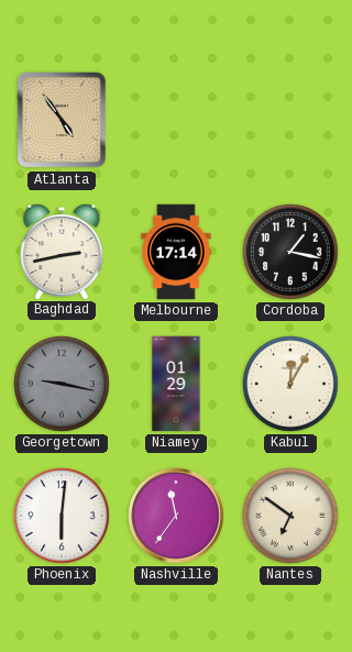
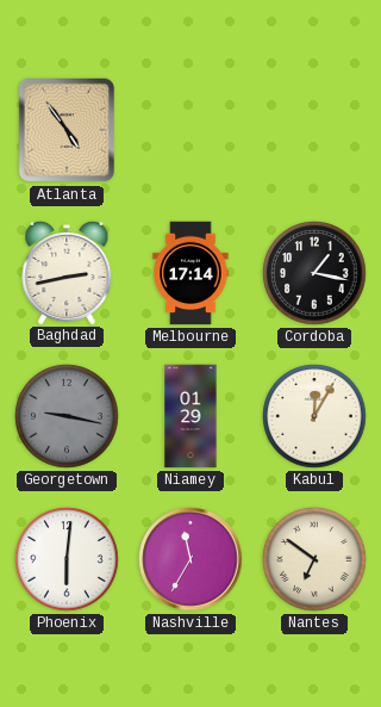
Nashville: 11:36 -> 11:35
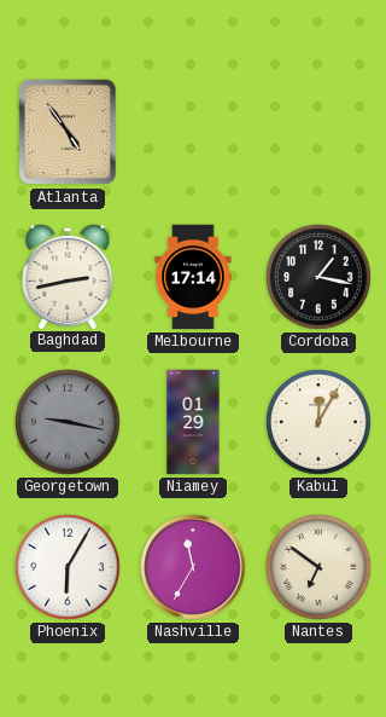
Phoenix: 6:01 -> 6:05
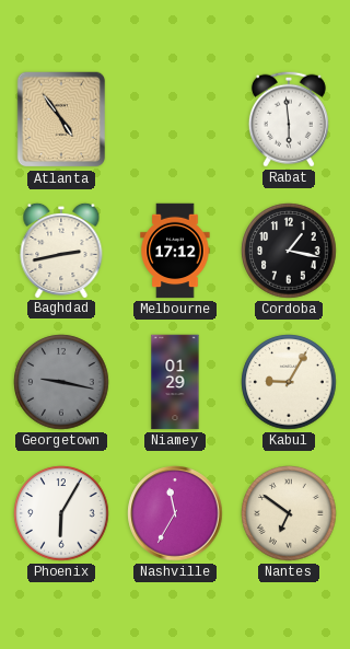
Rabat: none -> 5:59
Melbourne: 17:14 -> 17:12
Kabul: 12:05 -> 9:05
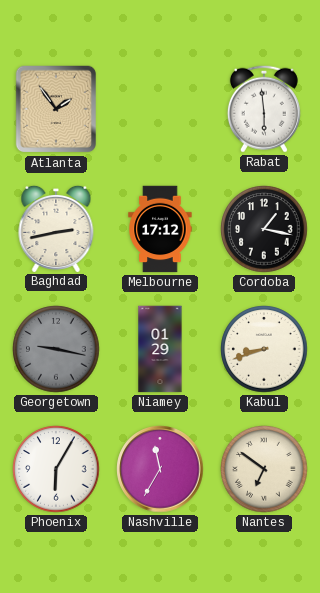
Atlanta: 4:54 -> 1:54
Kabul: 9:05 -> 8:42
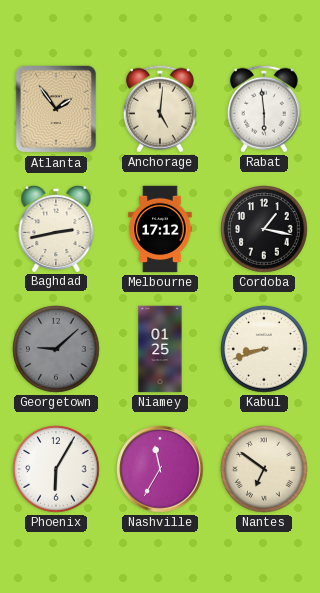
Anchorage: none -> 5:01
Georgetown: 9:17 -> 9:08
Niamey: 01:29 -> 01:25
